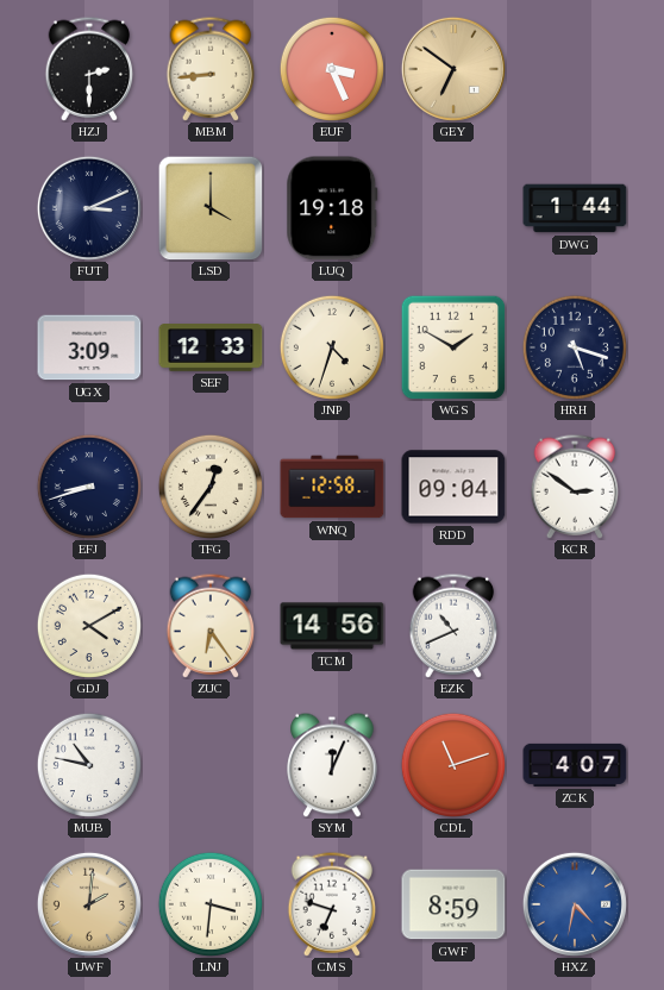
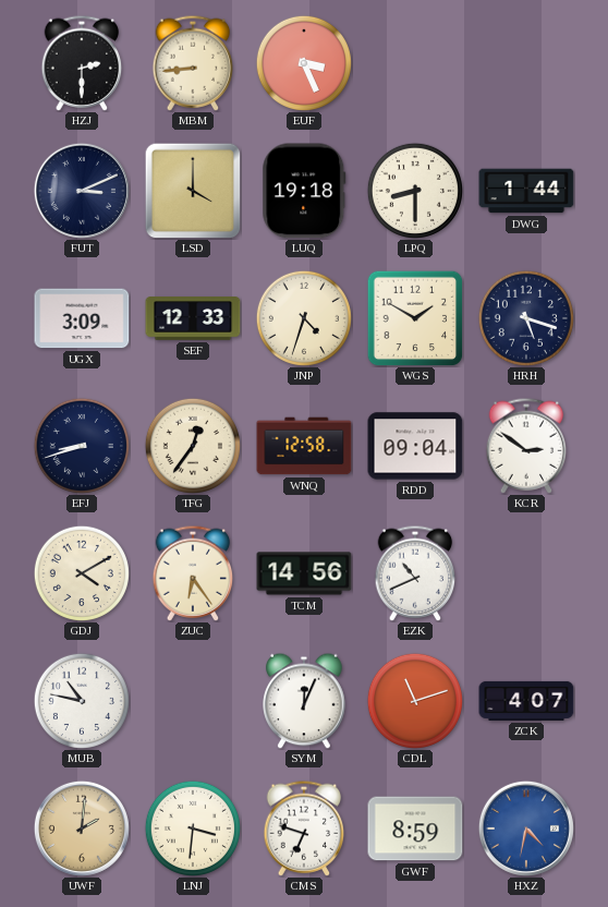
GEY: 6:51 -> none
LPQ: none -> 8:30
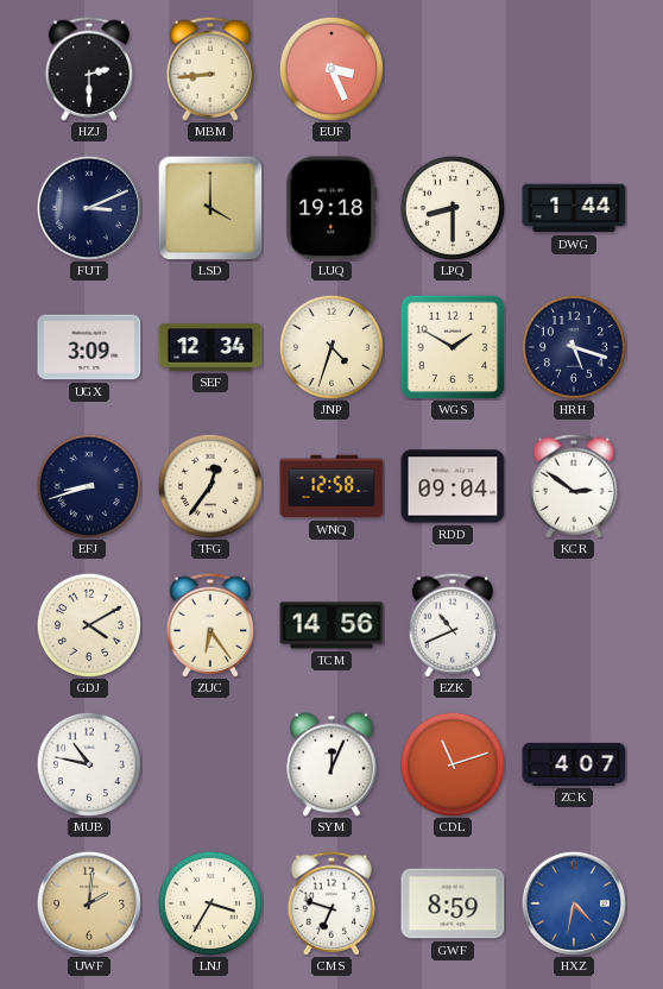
SEF: 12:33 -> 12:34
LNJ: 3:31 -> 3:35
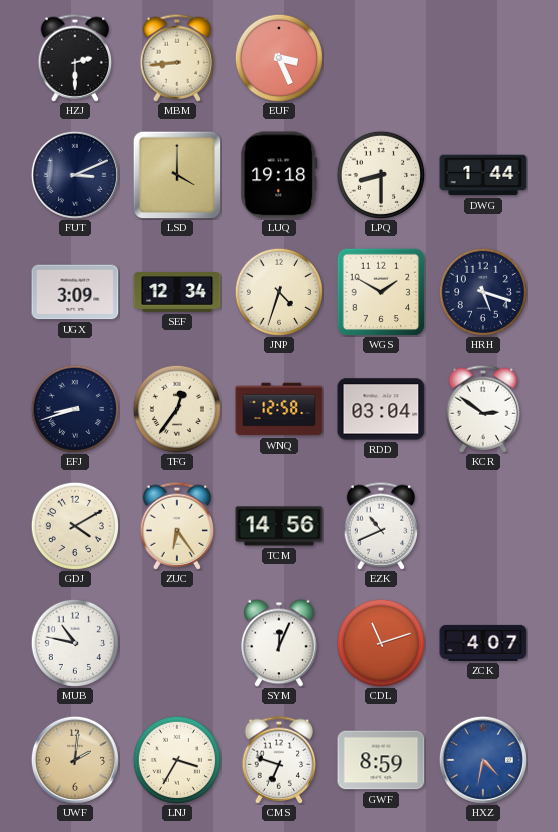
RDD: 09:04 -> 03:04
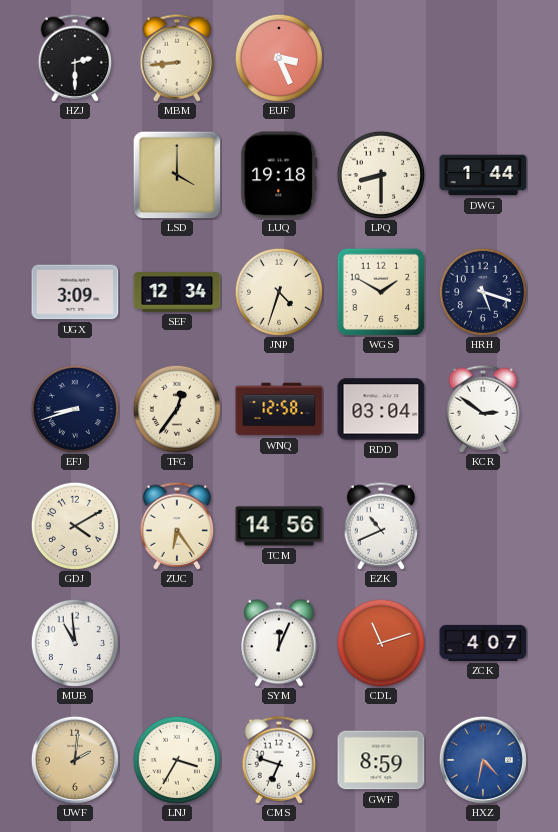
FUT: 3:11 -> none
MUB: 10:47 -> 10:59
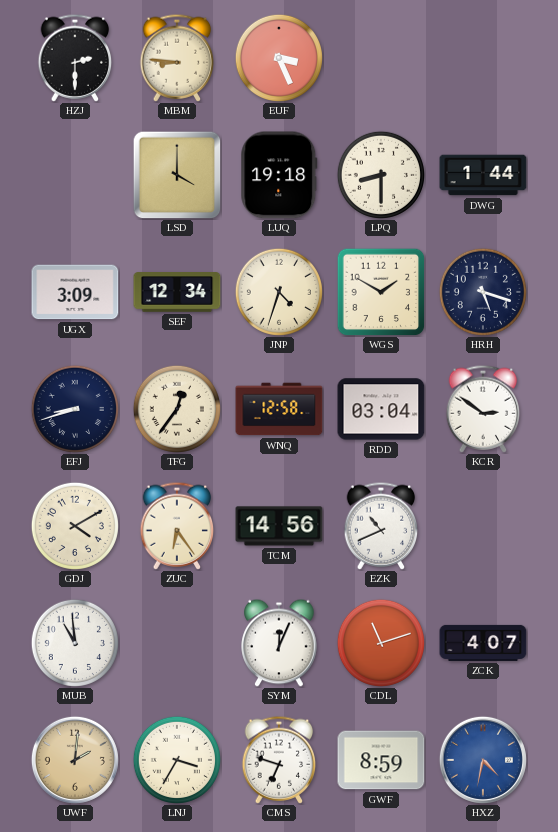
MBM: 8:44 -> 8:46
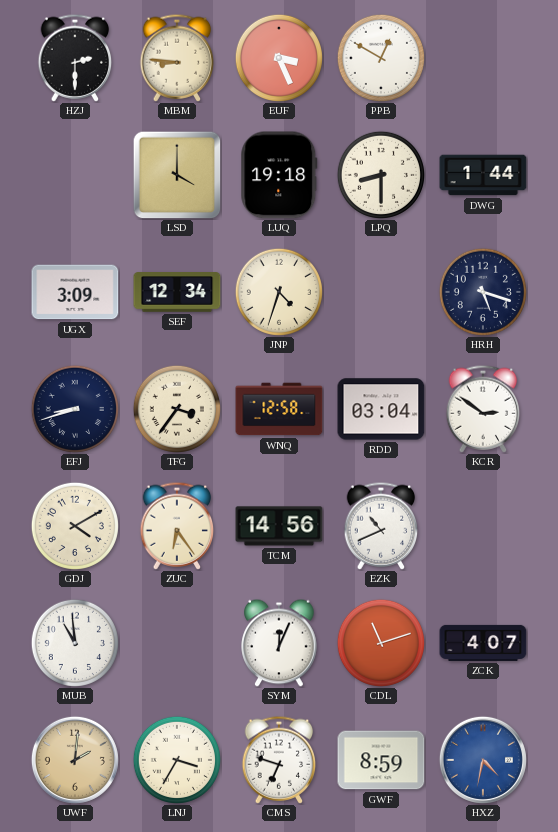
PPB: none -> 12:50
WGS: 1:50 -> none
TFG: 12:36 -> 3:36
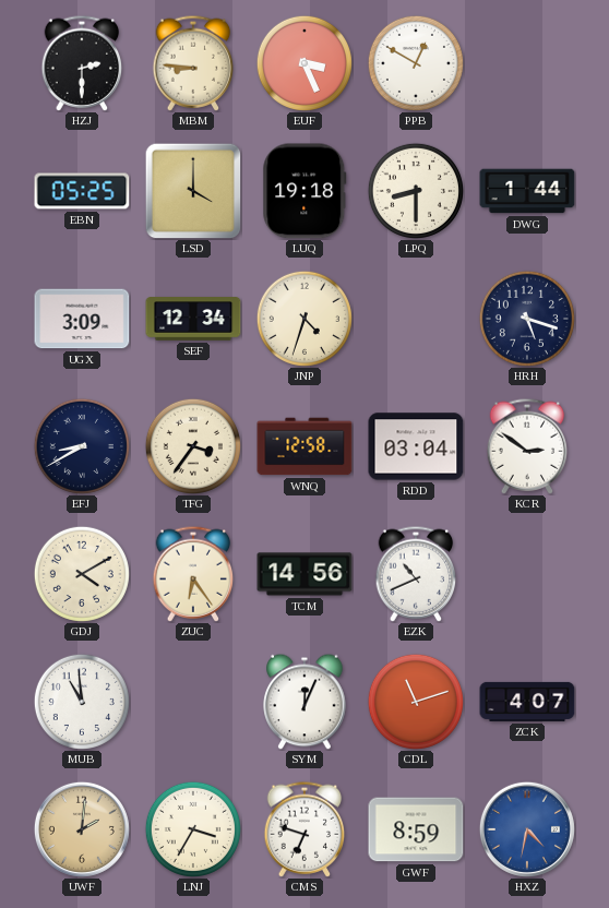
EBN: none -> 05:25
EFJ: 8:42 -> 8:40
